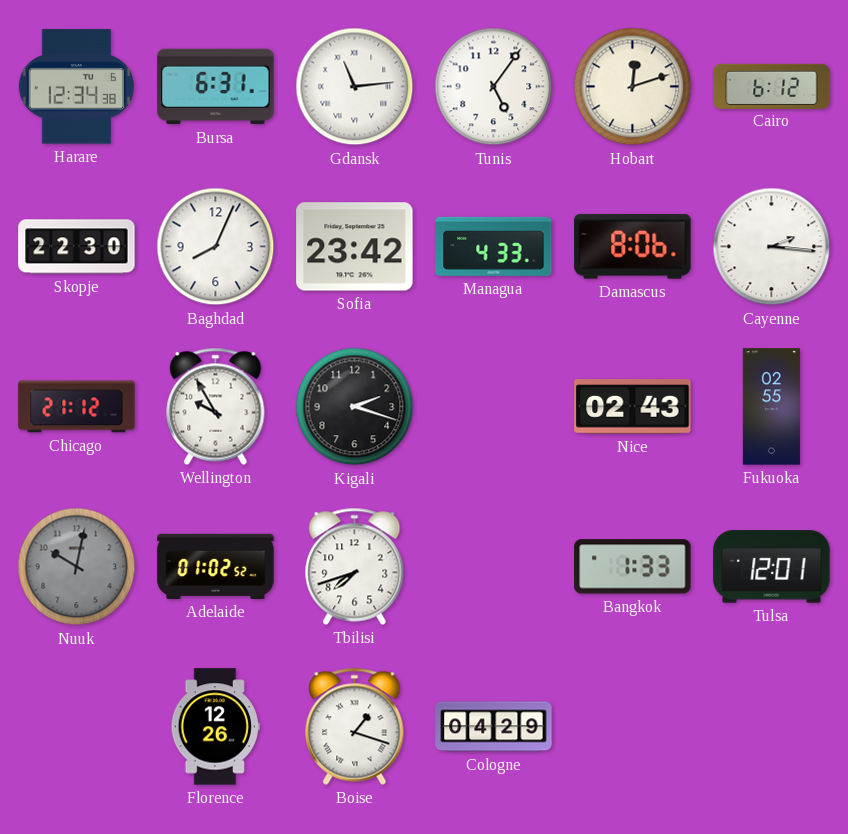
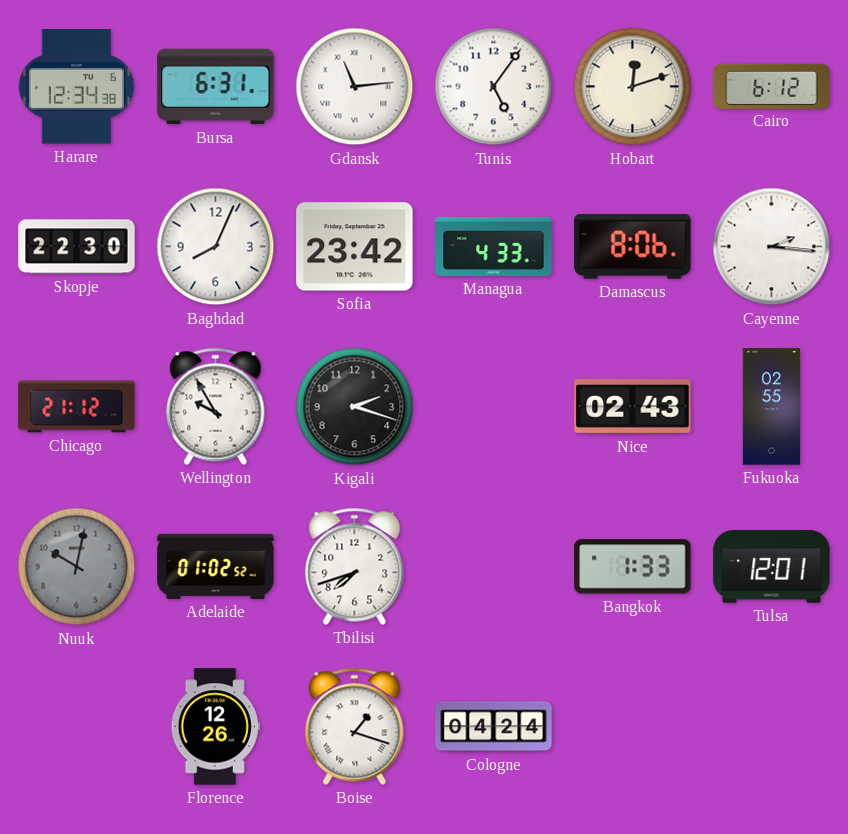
Cologne: 04:29 -> 04:24
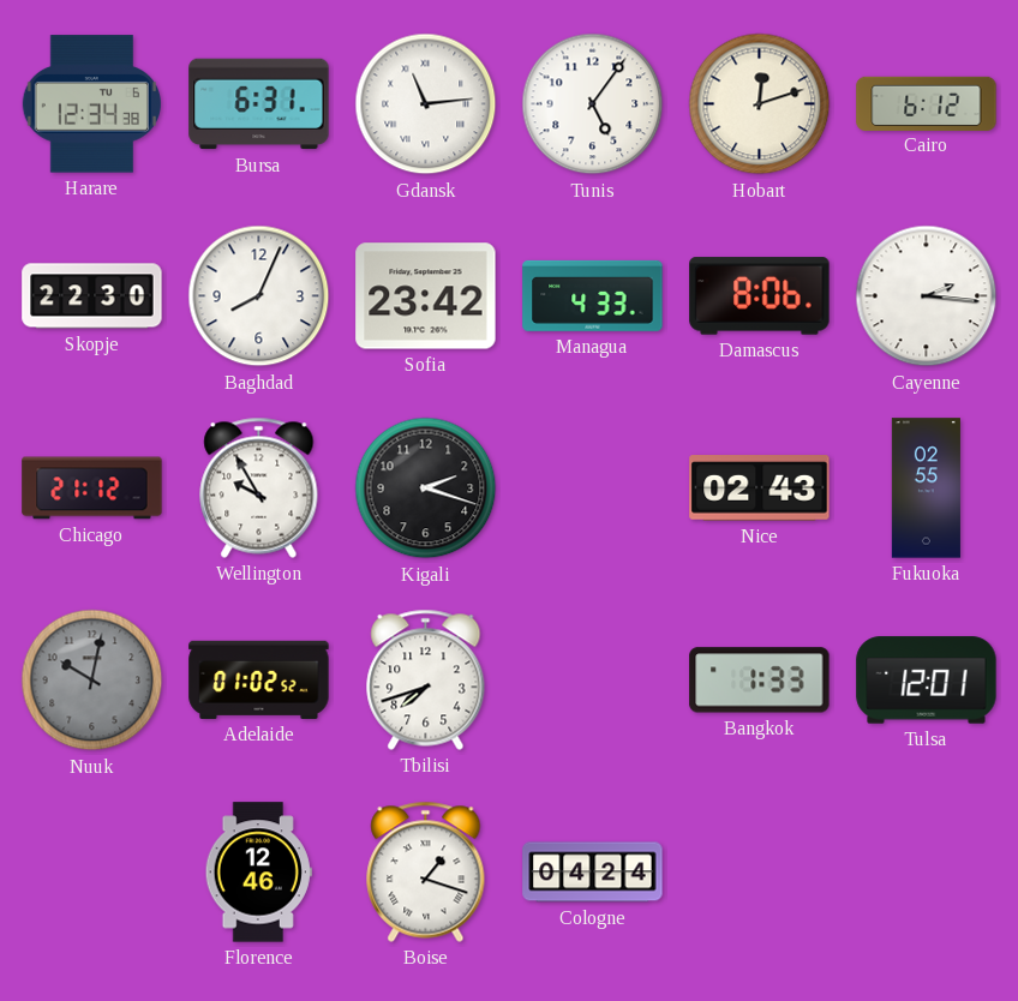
Florence: 12:26 -> 12:46
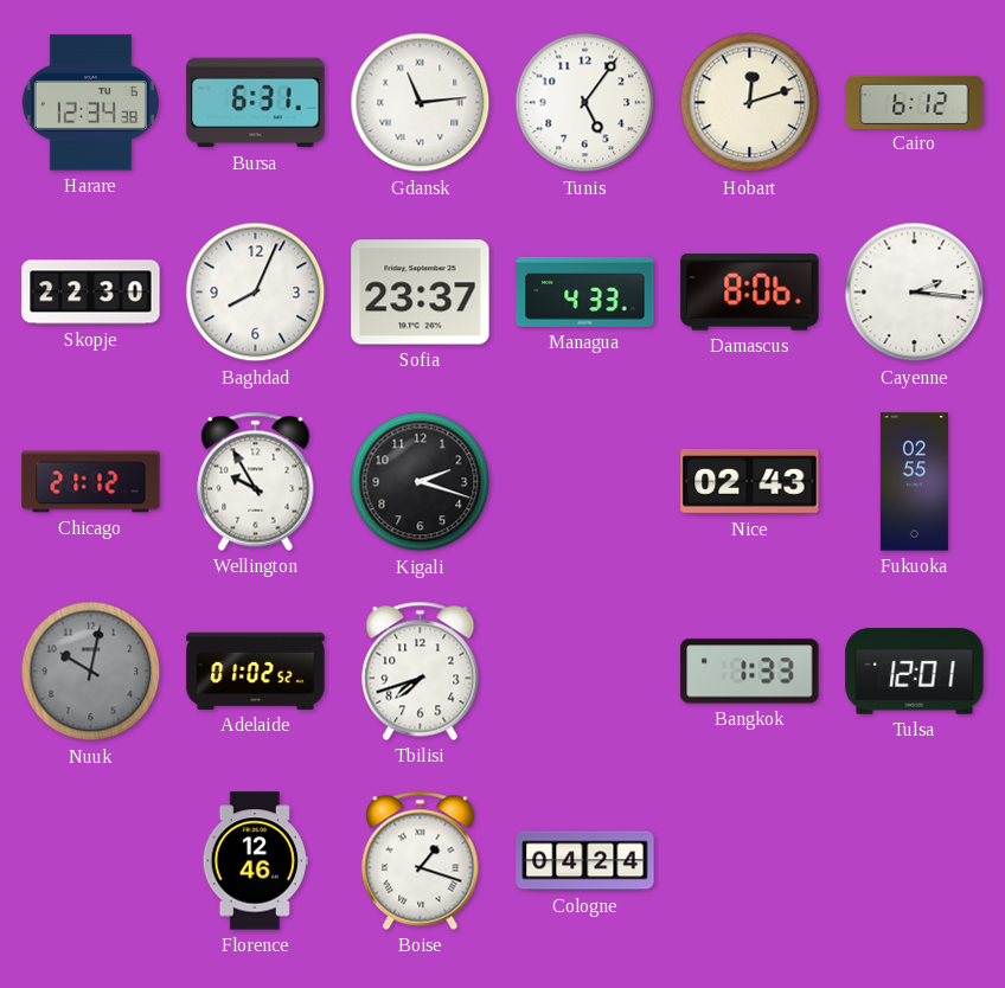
Sofia: 23:42 -> 23:37
